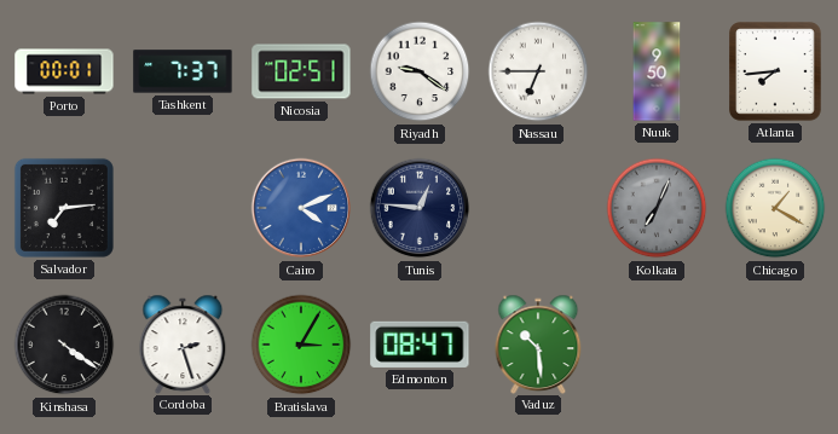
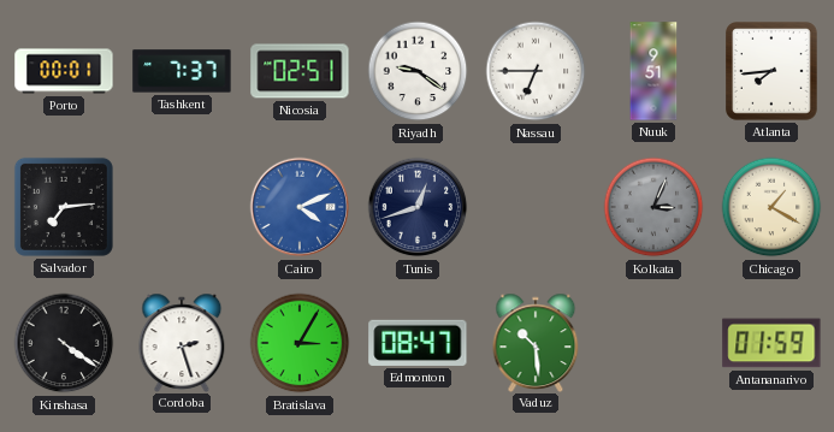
Nuuk: 9:50 -> 9:51
Tunis: 12:46 -> 12:42
Kolkata: 7:04 -> 3:04
Antananarivo: none -> 01:59
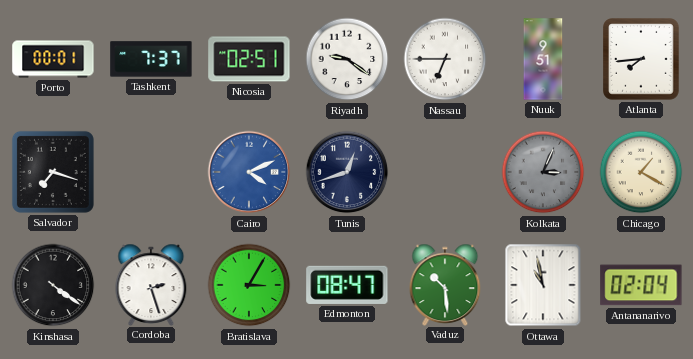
Salvador: 7:14 -> 7:18
Ottawa: none -> 10:58
Antananarivo: 01:59 -> 02:04
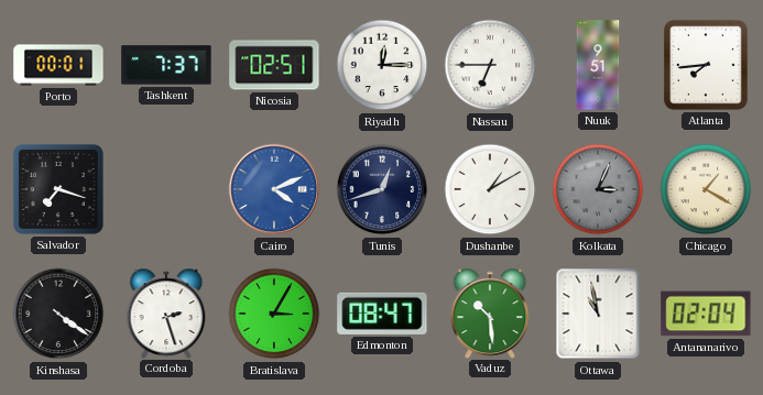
Riyadh: 9:21 -> 12:15
Dushanbe: none -> 1:10
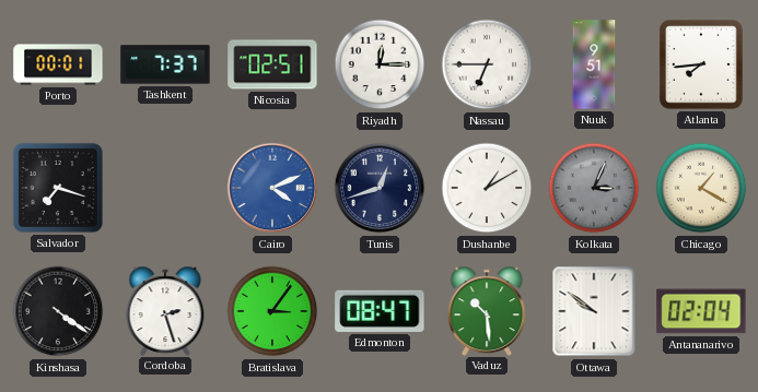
Bratislava: 3:05 -> 3:06
Ottawa: 10:58 -> 9:51
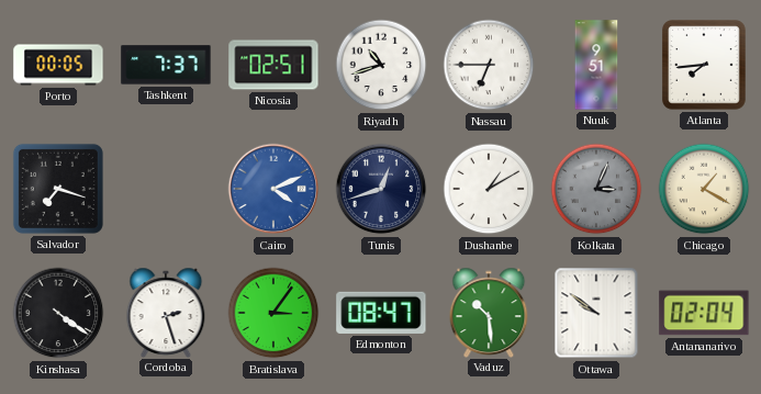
Porto: 00:01 -> 00:05
Riyadh: 12:15 -> 10:42
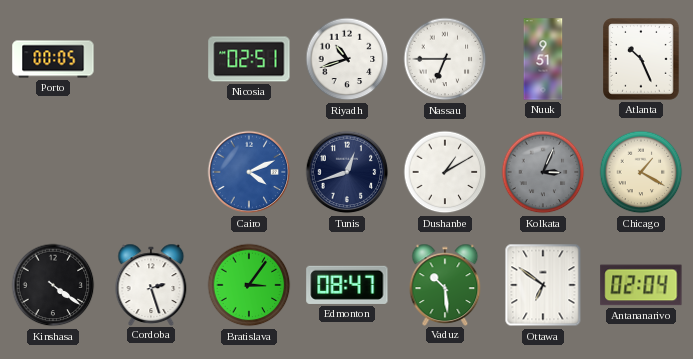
Tashkent: 7:37 -> none
Atlanta: 7:44 -> 10:26
Salvador: 7:18 -> none
Ottawa: 9:51 -> 6:51
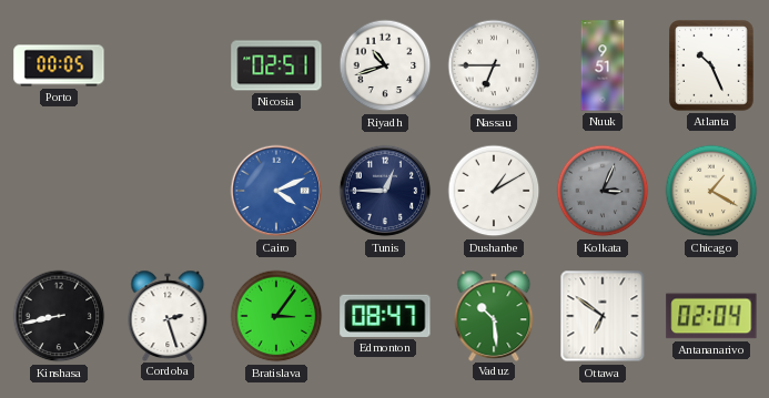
Tunis: 12:42 -> 12:45
Kinshasa: 4:21 -> 8:43
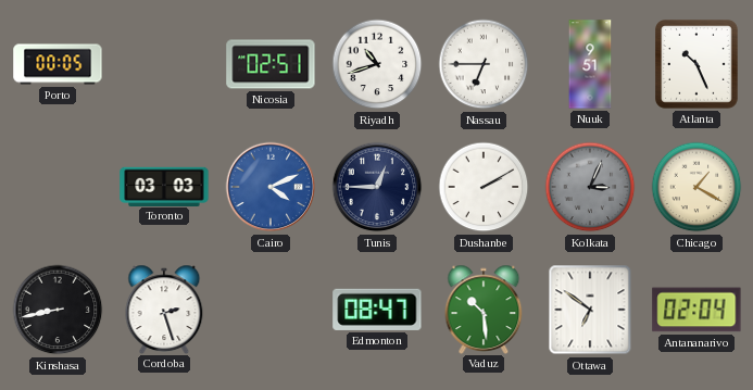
Toronto: none -> 03:03
Dushanbe: 1:10 -> 2:10
Bratislava: 3:06 -> none
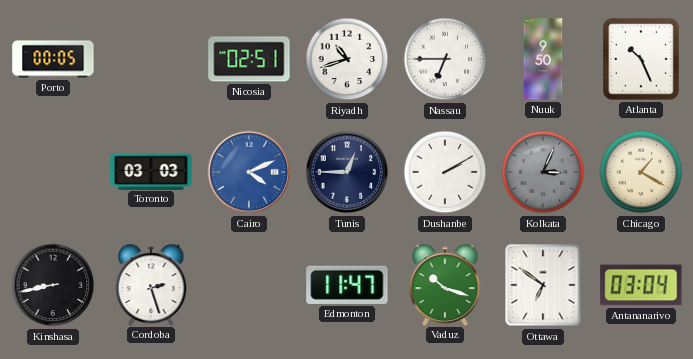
Nuuk: 9:51 -> 9:50
Edmonton: 08:47 -> 11:47
Vaduz: 10:29 -> 10:18
Antananarivo: 02:04 -> 03:04
